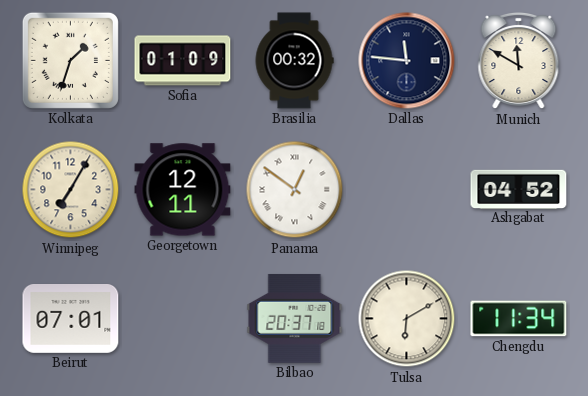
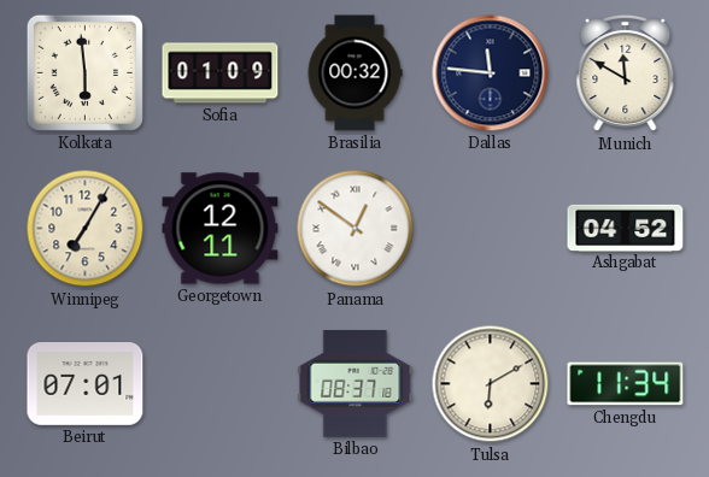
Kolkata: 1:33 -> 5:59
Bilbao: 20:37 -> 08:37
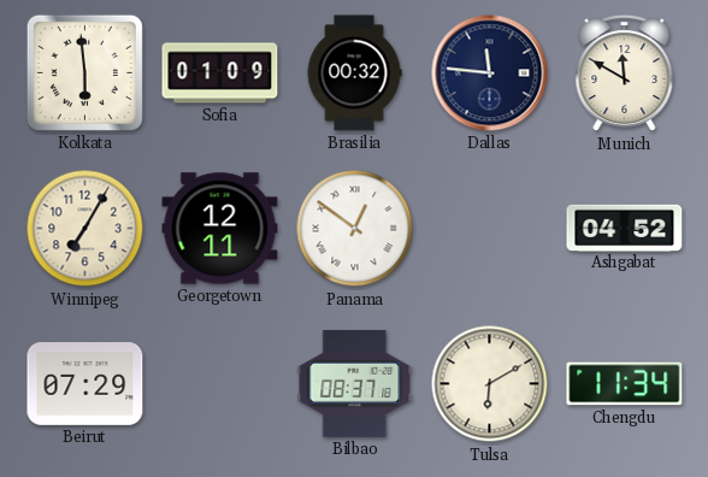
Beirut: 07:01 -> 07:29
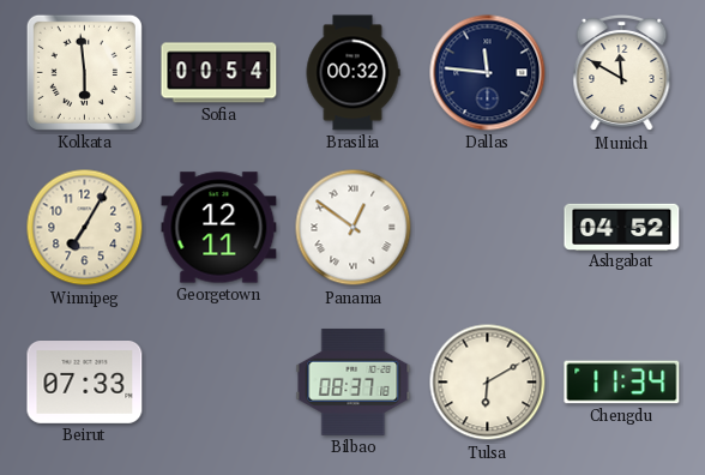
Sofia: 01:09 -> 00:54
Beirut: 07:29 -> 07:33
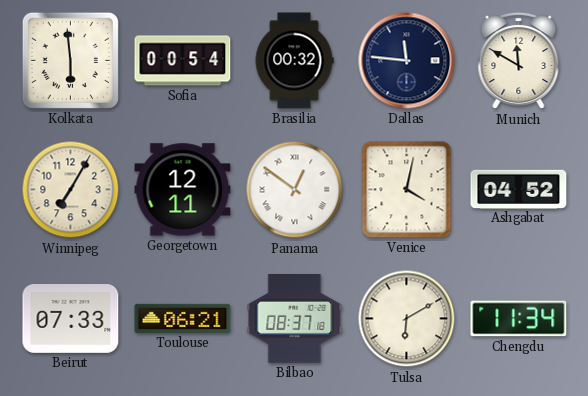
Venice: none -> 4:02
Toulouse: none -> 06:21
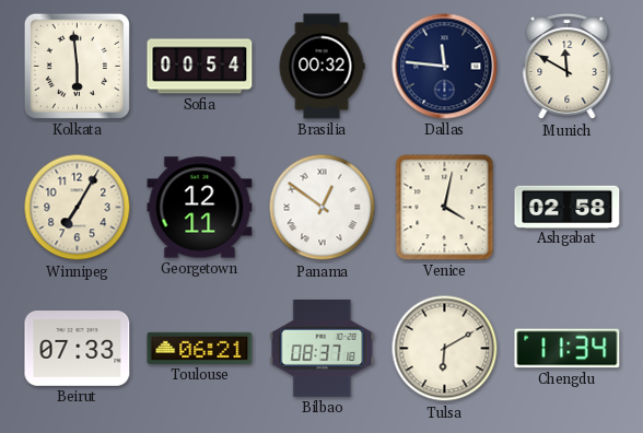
Ashgabat: 04:52 -> 02:58
